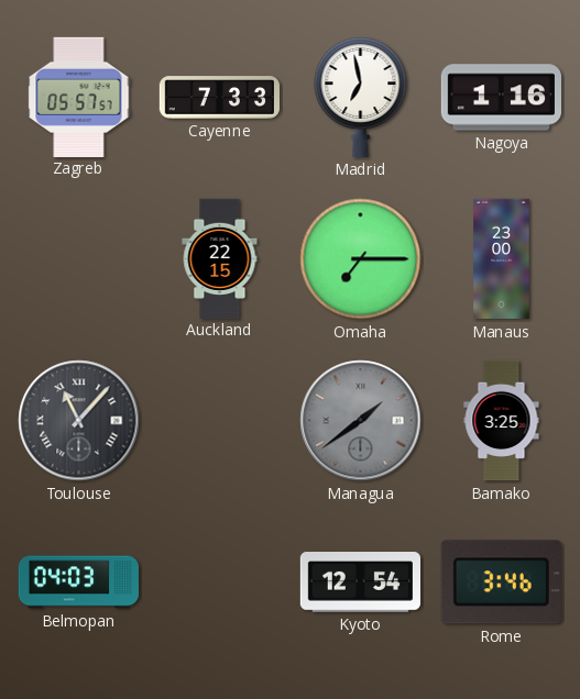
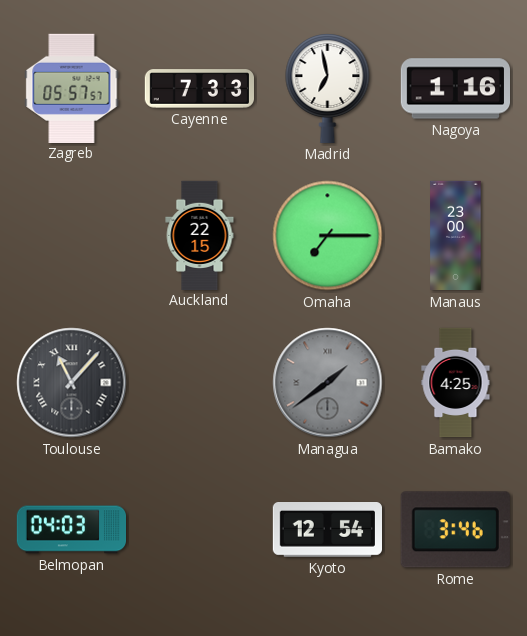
Bamako: 3:25 -> 4:25
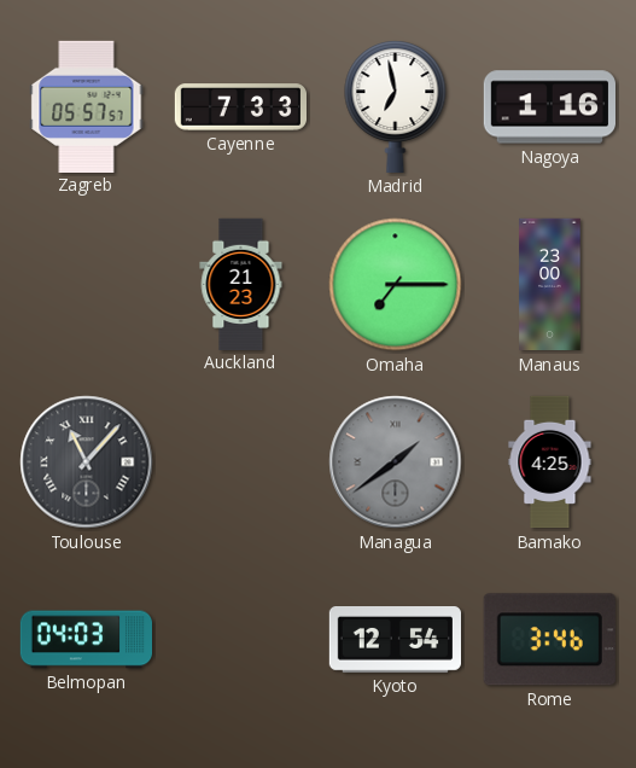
Auckland: 22:15 -> 21:23
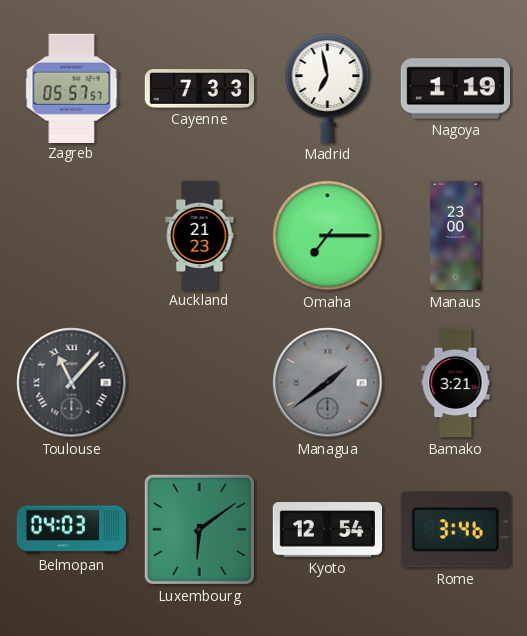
Nagoya: 1:16 -> 1:19
Bamako: 4:25 -> 3:21
Luxembourg: none -> 6:09
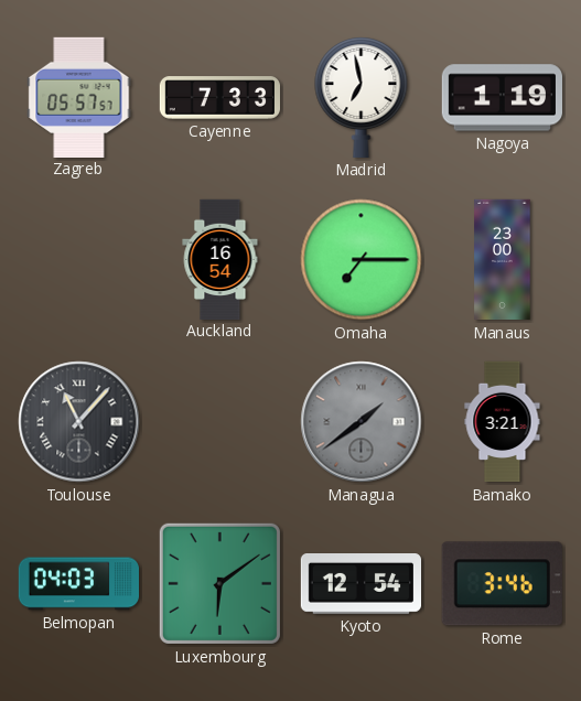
Auckland: 21:23 -> 16:54
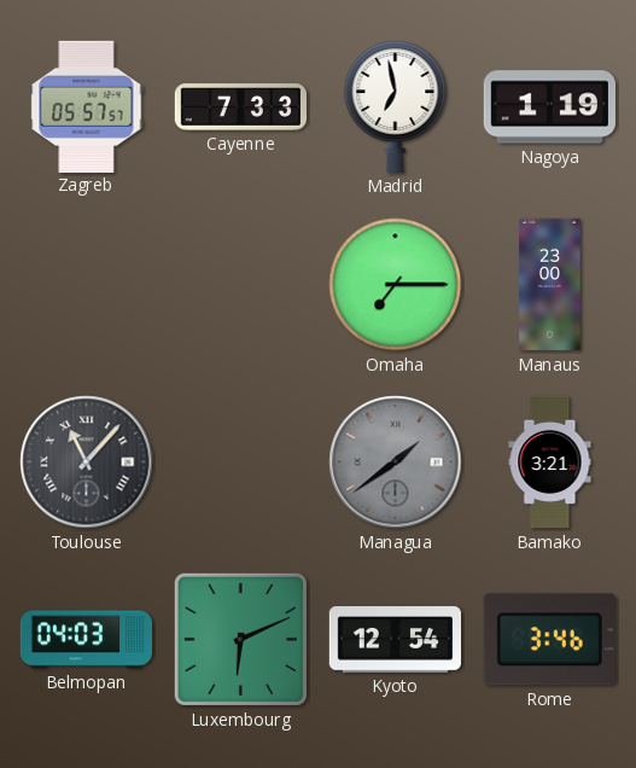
Auckland: 16:54 -> none
Luxembourg: 6:09 -> 6:11
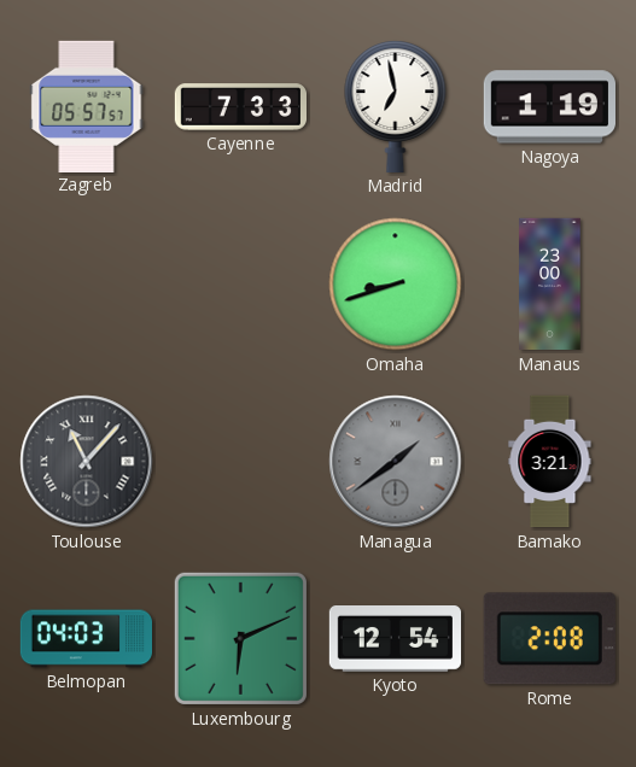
Omaha: 7:15 -> 8:42
Rome: 3:46 -> 2:08
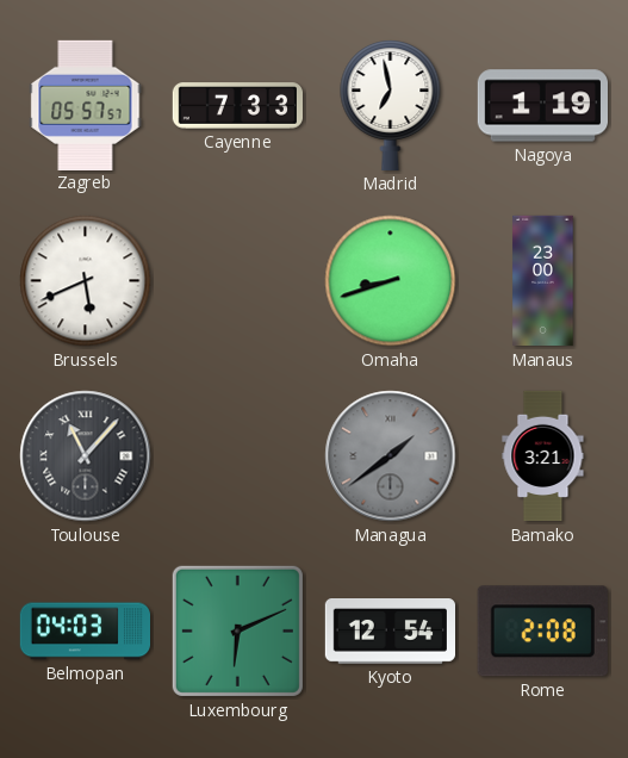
Brussels: none -> 5:41
